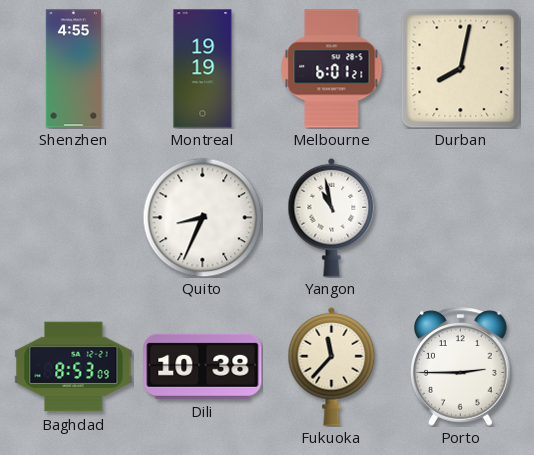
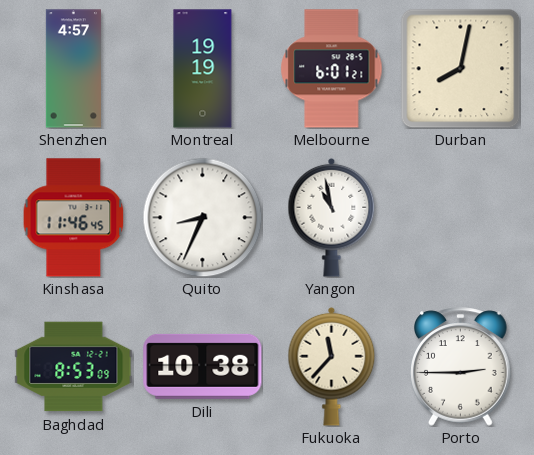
Shenzhen: 4:55 -> 4:57
Kinshasa: none -> 11:46
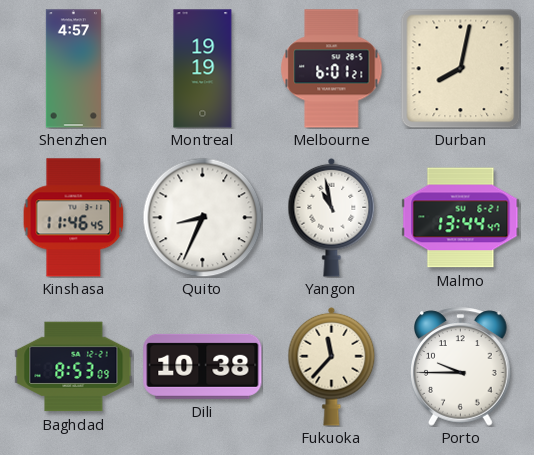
Malmo: none -> 13:44
Porto: 2:45 -> 9:45
